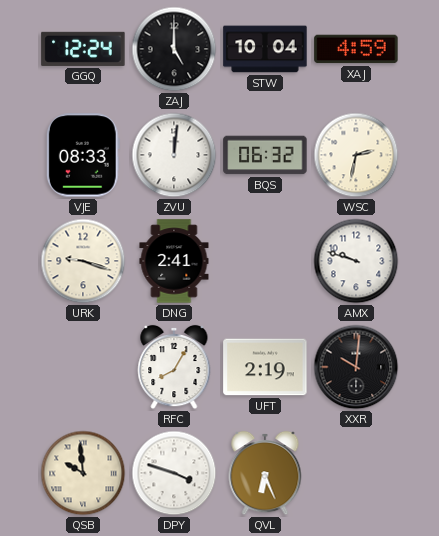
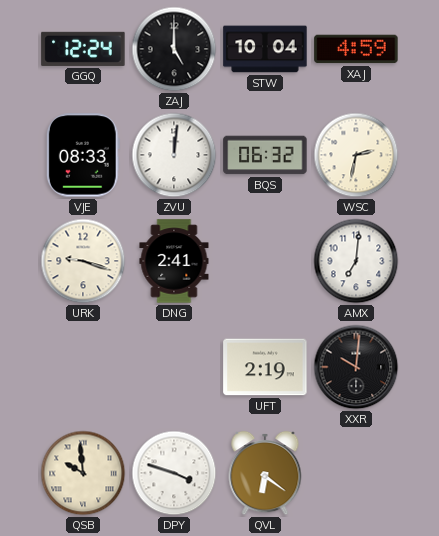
AMX: 9:48 -> 7:01
RFC: 8:05 -> none
QVL: 6:26 -> 6:21
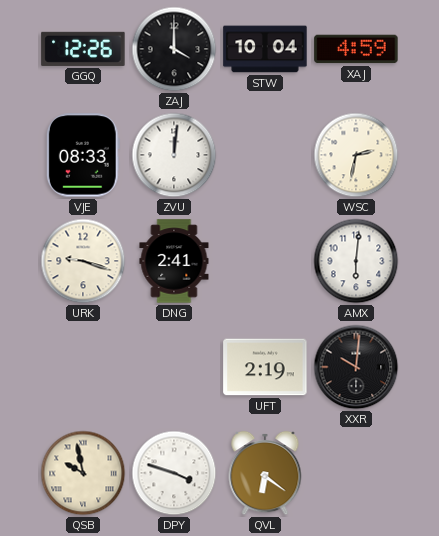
GGQ: 12:24 -> 12:26
ZAJ: 5:00 -> 4:00
BQS: 06:32 -> none
AMX: 7:01 -> 6:01
QSB: 9:59 -> 9:58
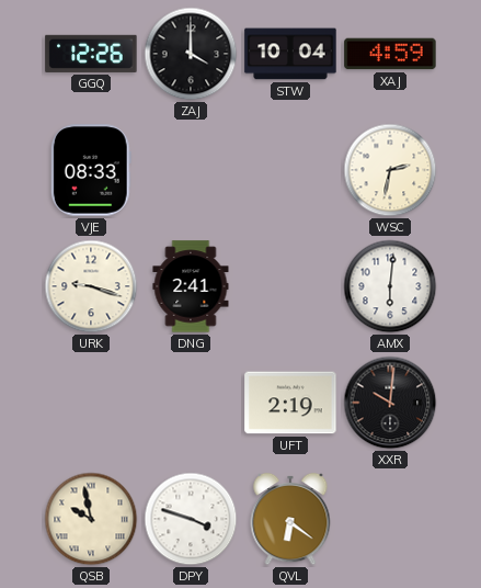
ZVU: 12:01 -> none
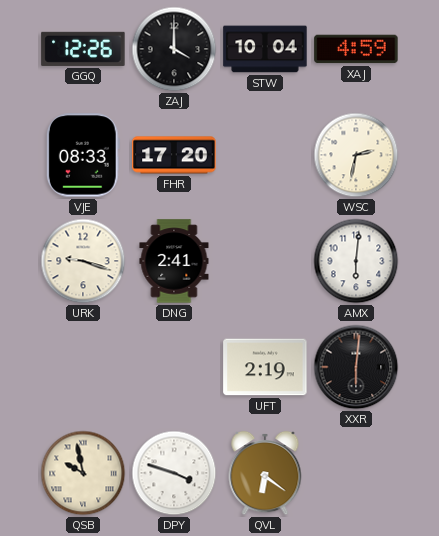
FHR: none -> 17:20
XXR: 10:01 -> 6:01
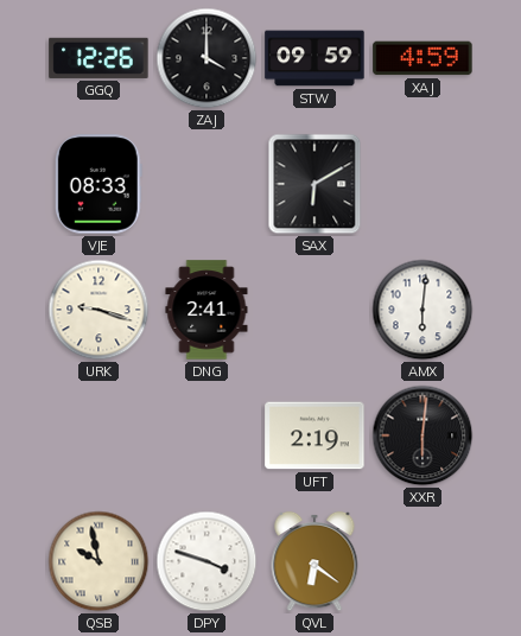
STW: 10:04 -> 09:59
FHR: 17:20 -> none
SAX: none -> 6:10
WSC: 2:32 -> none
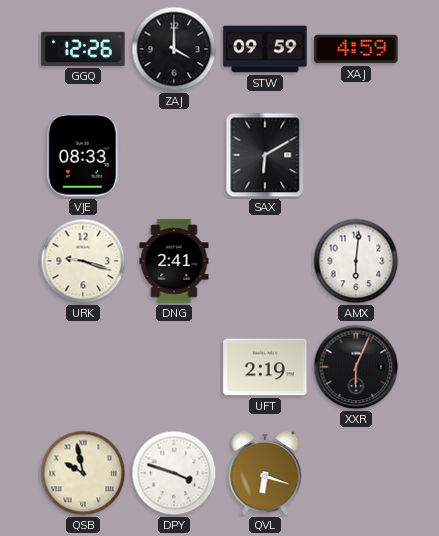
XXR: 6:01 -> 6:04
QVL: 6:21 -> 6:18
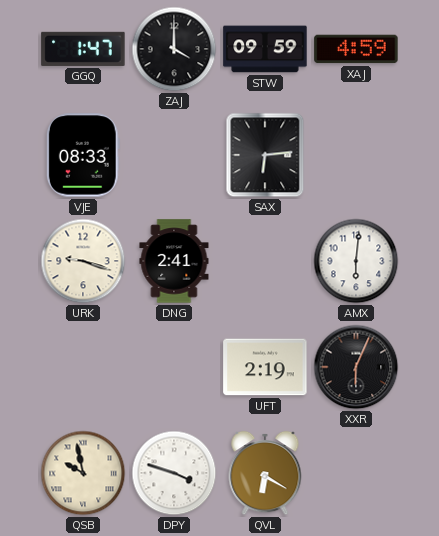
GGQ: 12:26 -> 1:47
SAX: 6:10 -> 6:14
QVL: 6:18 -> 6:20
